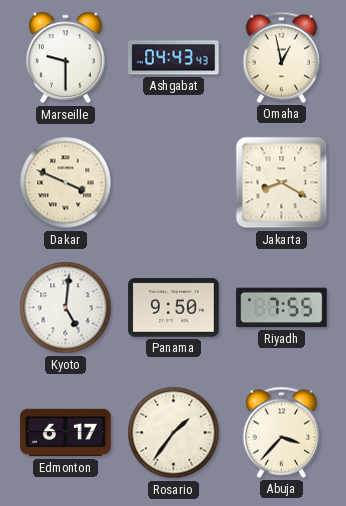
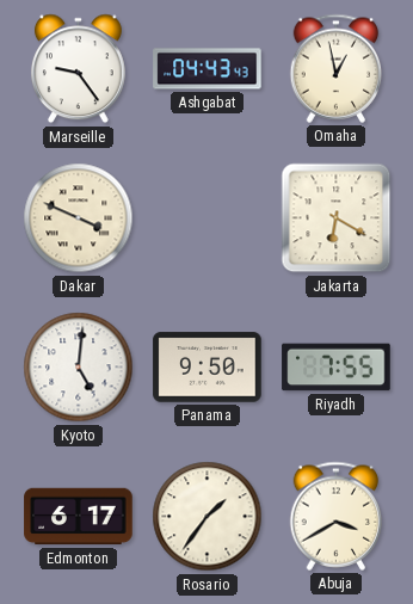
Marseille: 9:30 -> 9:24
Jakarta: 8:20 -> 6:20
Abuja: 3:37 -> 3:40
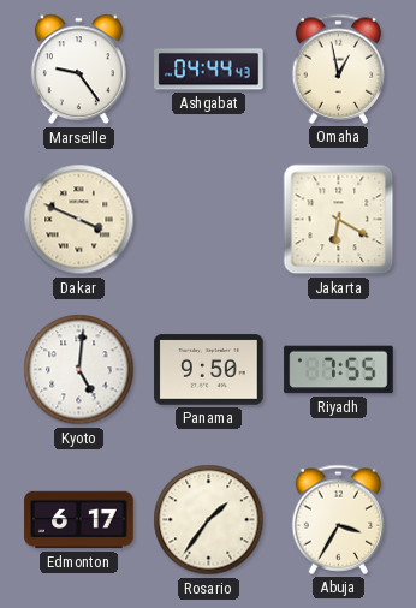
Ashgabat: 04:43 -> 04:44
Abuja: 3:40 -> 3:35
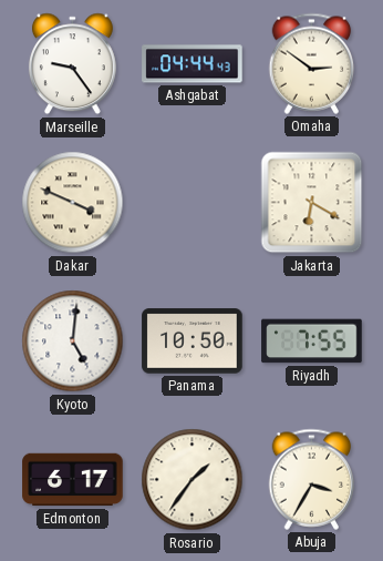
Omaha: 12:58 -> 2:51
Panama: 9:50 -> 10:50
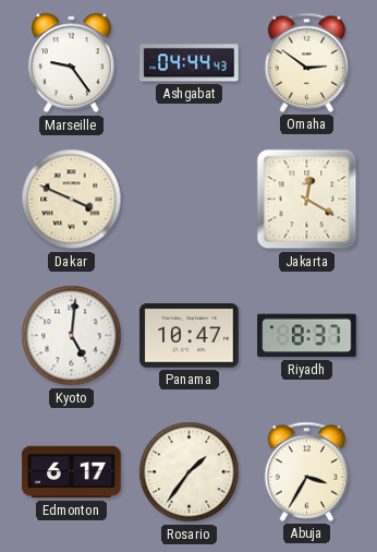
Jakarta: 6:20 -> 12:20
Panama: 10:50 -> 10:47
Riyadh: 7:55 -> 8:37
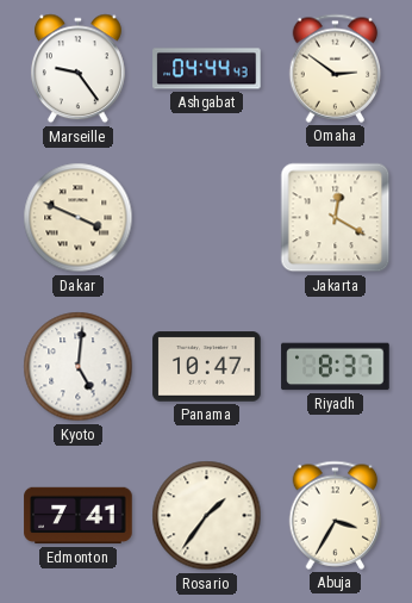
Edmonton: 6:17 -> 7:41
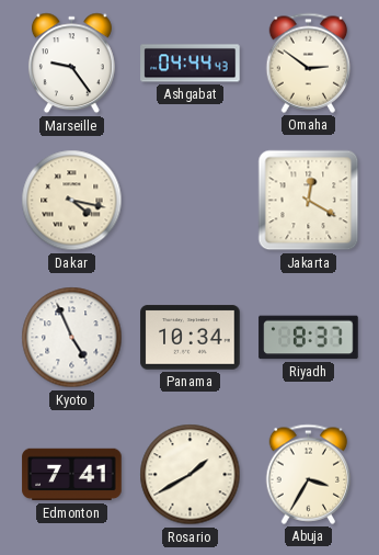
Dakar: 3:49 -> 4:17
Kyoto: 5:01 -> 4:56
Panama: 10:47 -> 10:34
Rosario: 1:36 -> 1:40
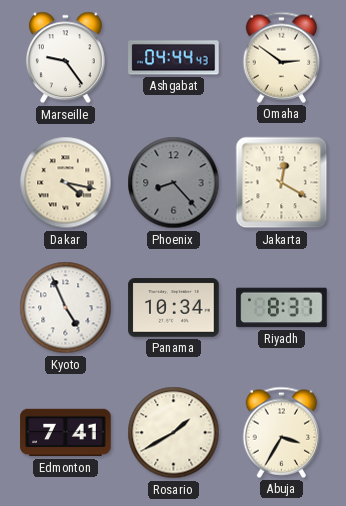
Phoenix: none -> 8:23
